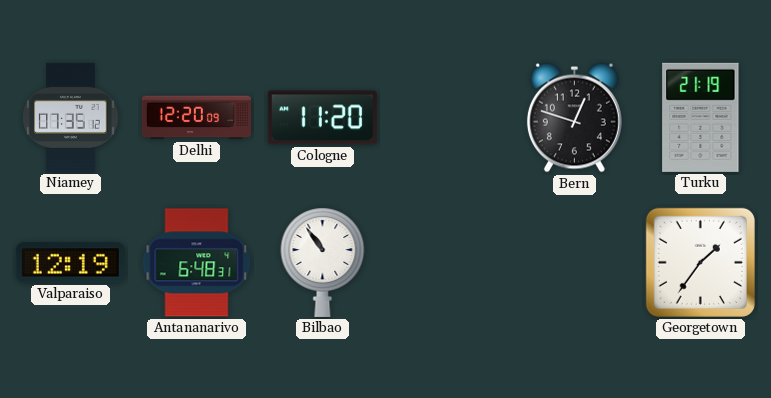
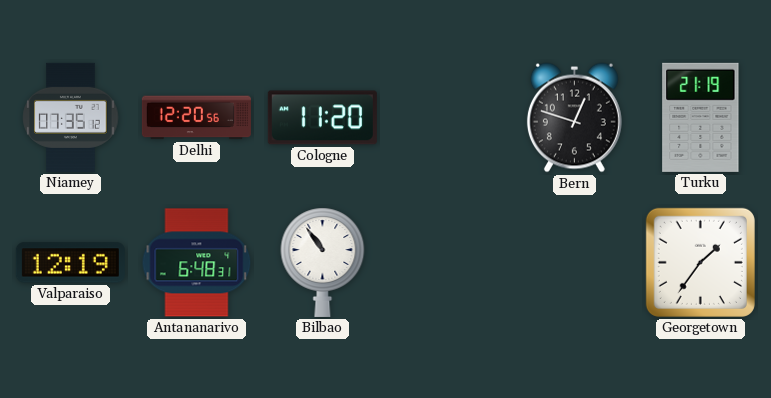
Delhi: 12:20:09 -> 12:20:56
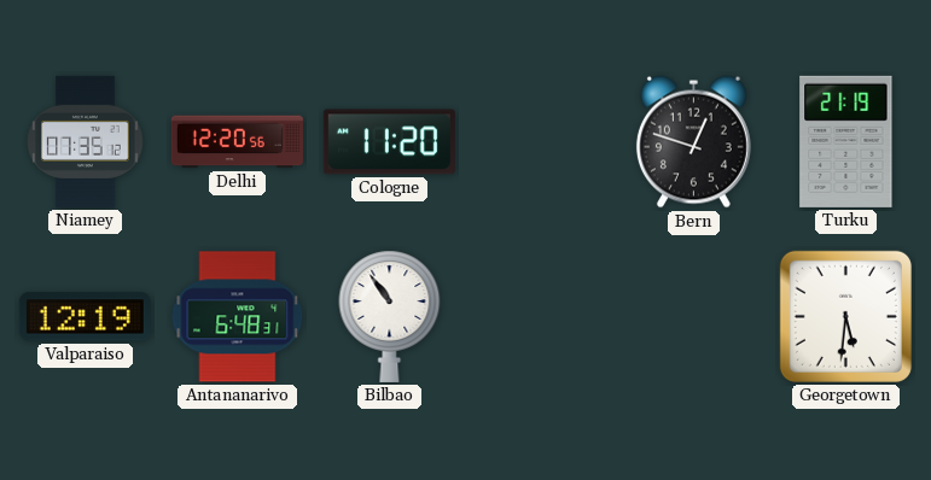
Georgetown: 1:36 -> 5:31
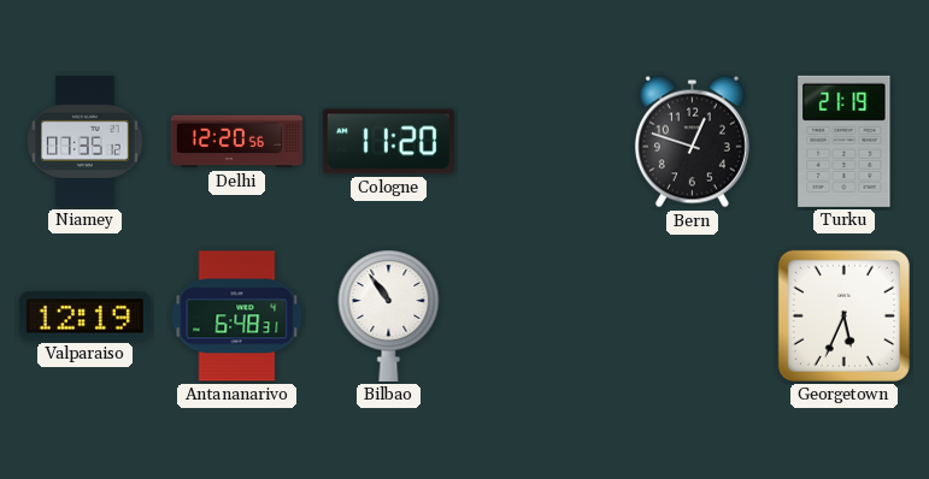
Georgetown: 5:31 -> 5:34
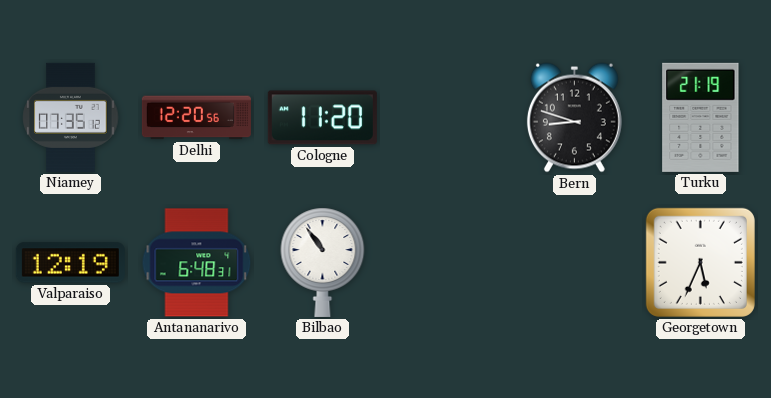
Bern: 12:48 -> 8:48
